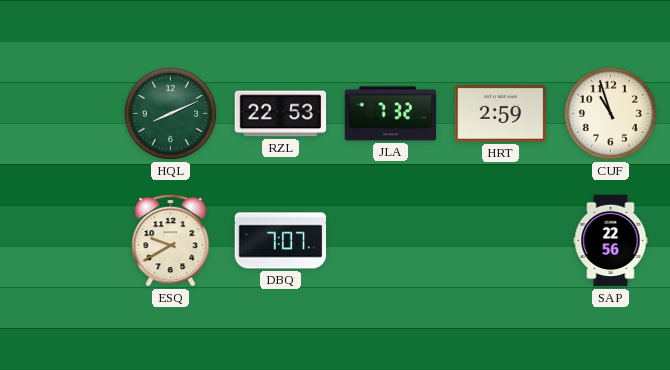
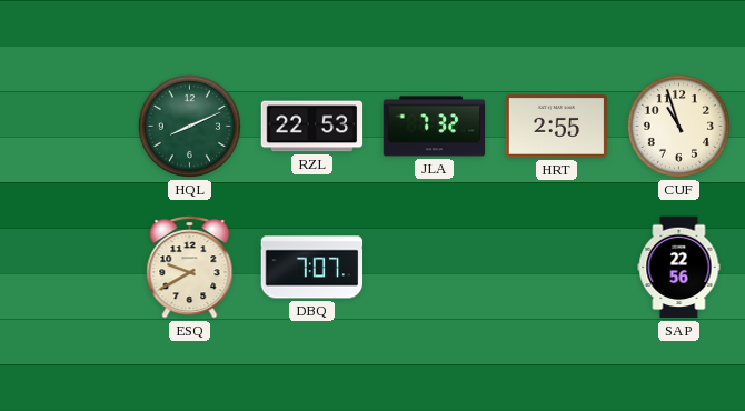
HRT: 2:59 -> 2:55
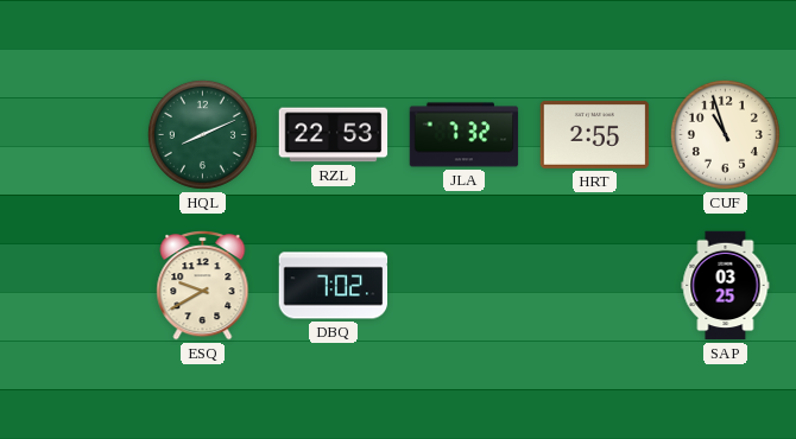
DBQ: 7:07 -> 7:02
SAP: 22:56 -> 03:25
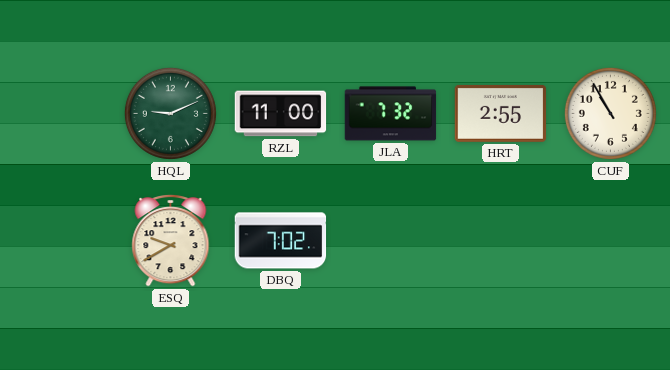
HQL: 8:11 -> 9:11
RZL: 22:53 -> 11:00
CUF: 10:57 -> 10:55
SAP: 03:25 -> none
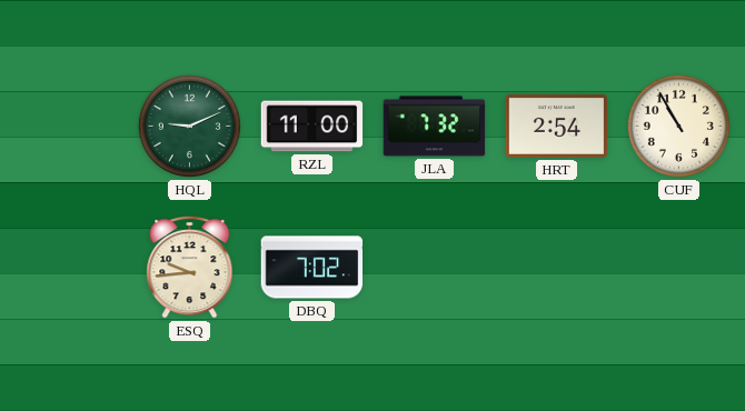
HRT: 2:55 -> 2:54
ESQ: 9:40 -> 9:44
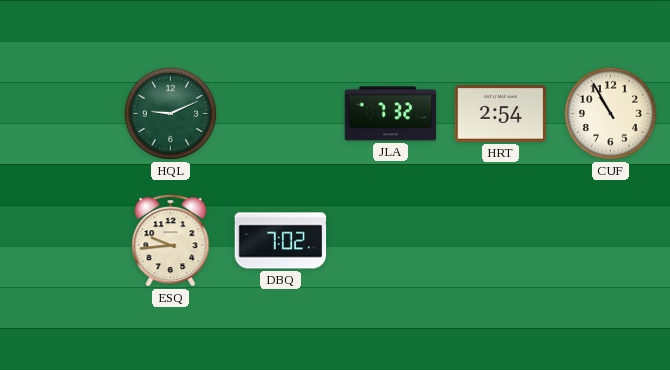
RZL: 11:00 -> none
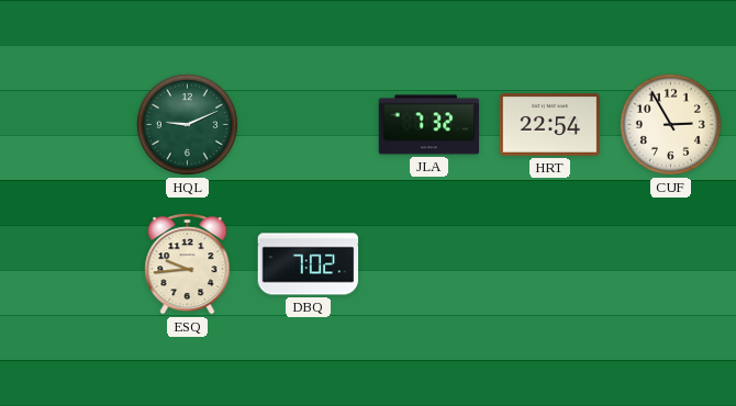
HRT: 2:54 -> 22:54
CUF: 10:55 -> 2:55
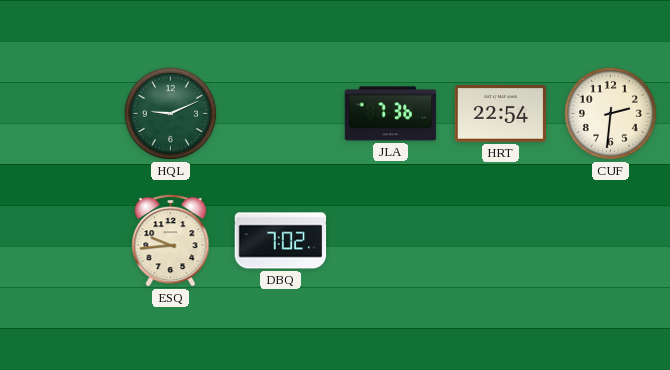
JLA: 7:32 -> 7:36
CUF: 2:55 -> 2:31
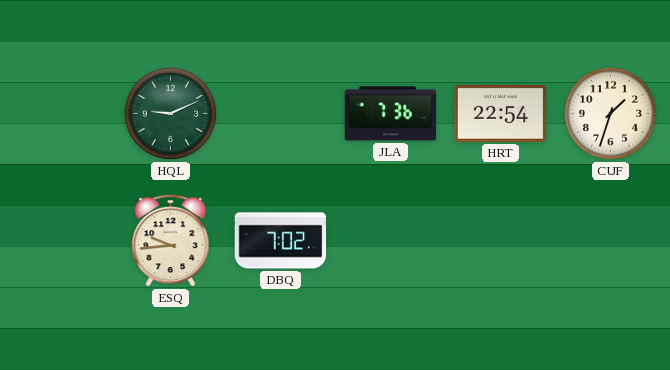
CUF: 2:31 -> 1:33
